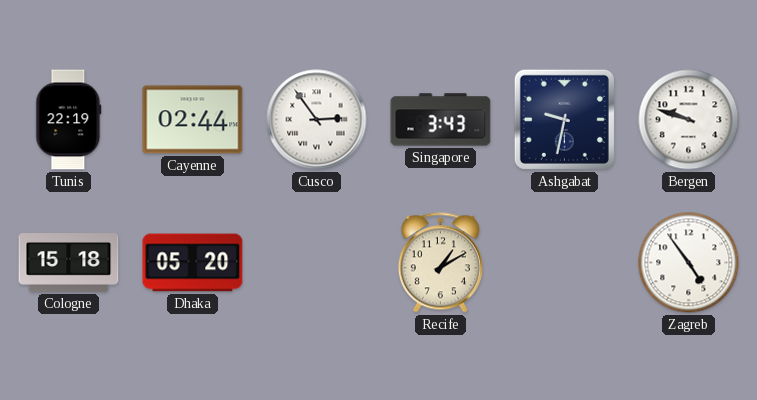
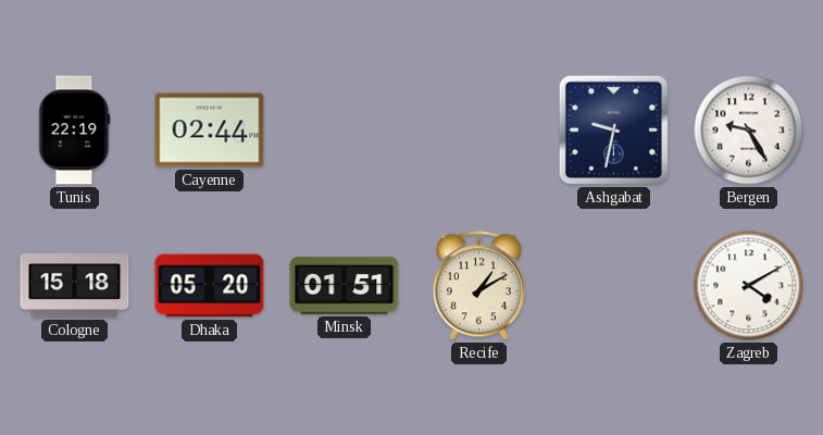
Cusco: 2:54 -> none
Singapore: 3:43 -> none
Bergen: 9:48 -> 9:25
Minsk: none -> 01:51
Zagreb: 4:54 -> 4:10
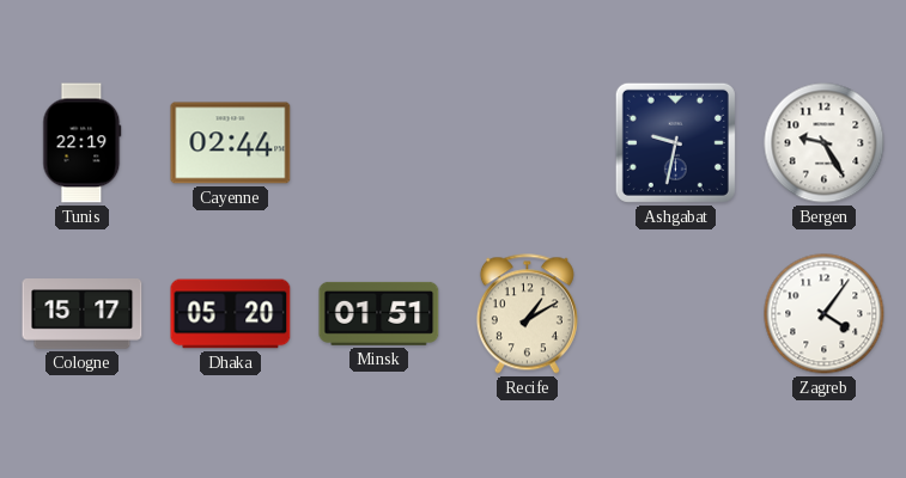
Cologne: 15:18 -> 15:17
Zagreb: 4:10 -> 4:06
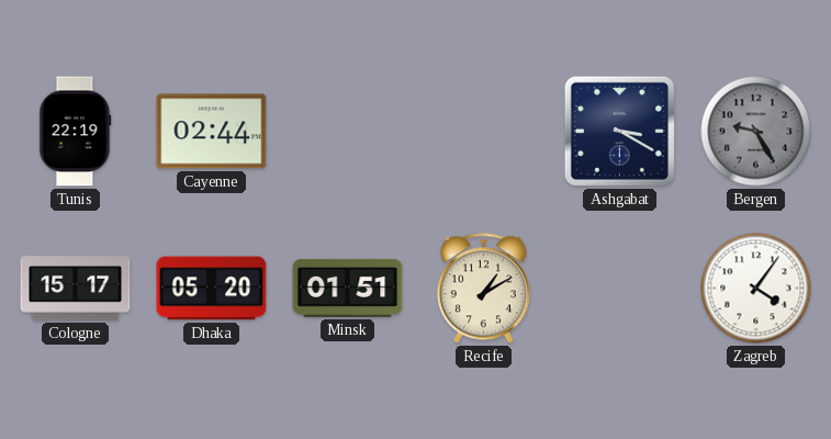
Ashgabat: 9:32 -> 3:20
Bergen dial: white -> grey
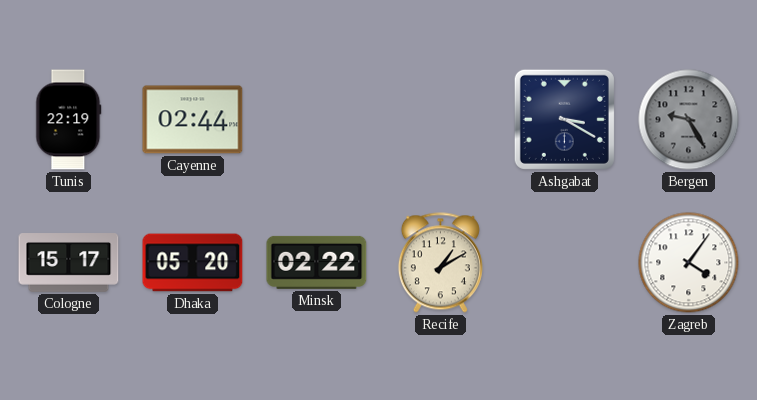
Minsk: 01:51 -> 02:22
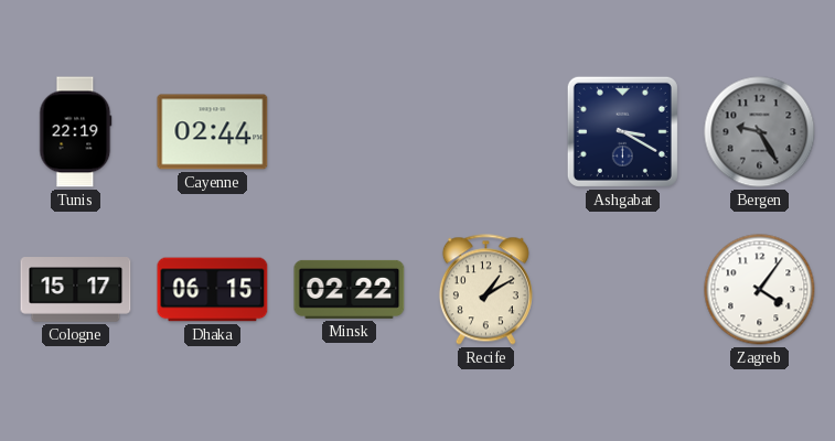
Dhaka: 05:20 -> 06:15
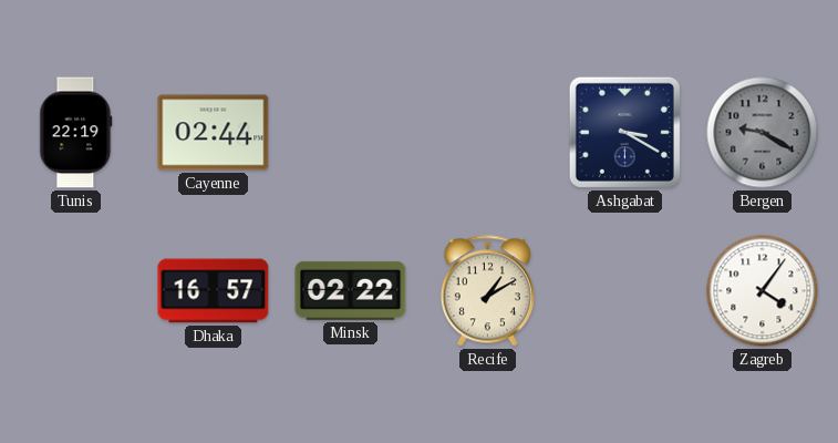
Bergen: 9:25 -> 9:20
Cologne: 15:17 -> none
Dhaka: 06:15 -> 16:57
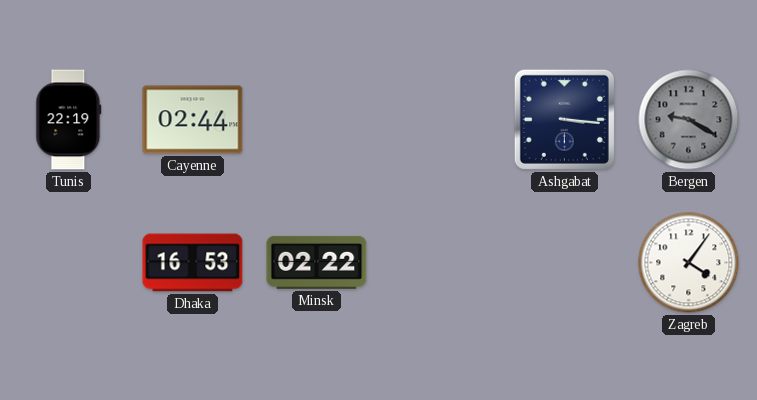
Ashgabat: 3:20 -> 3:16
Dhaka: 16:57 -> 16:53
Recife: 1:10 -> none
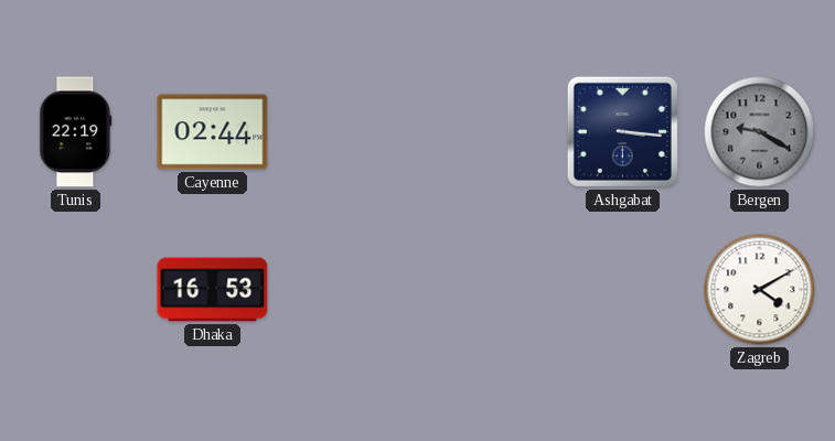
Minsk: 02:22 -> none
Zagreb: 4:06 -> 4:10
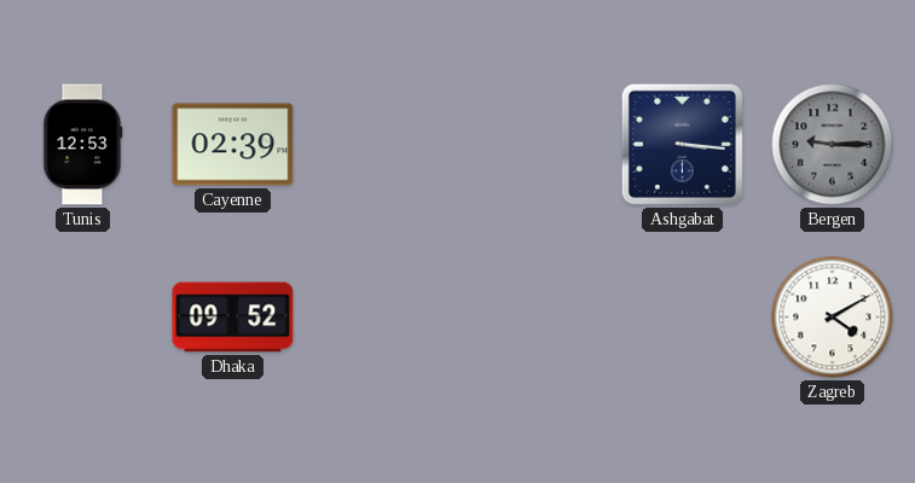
Tunis: 22:19 -> 12:53
Cayenne: 02:44 -> 02:39
Bergen: 9:20 -> 9:15
Dhaka: 16:53 -> 09:52
